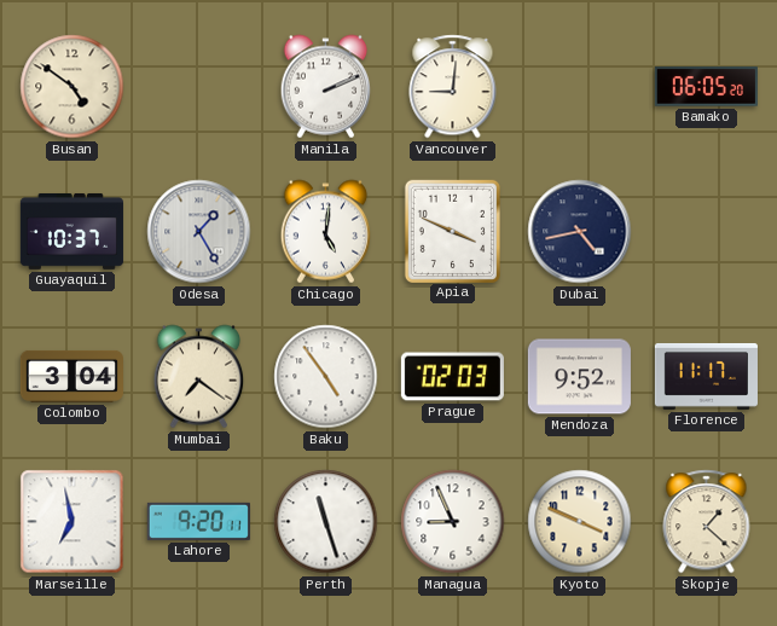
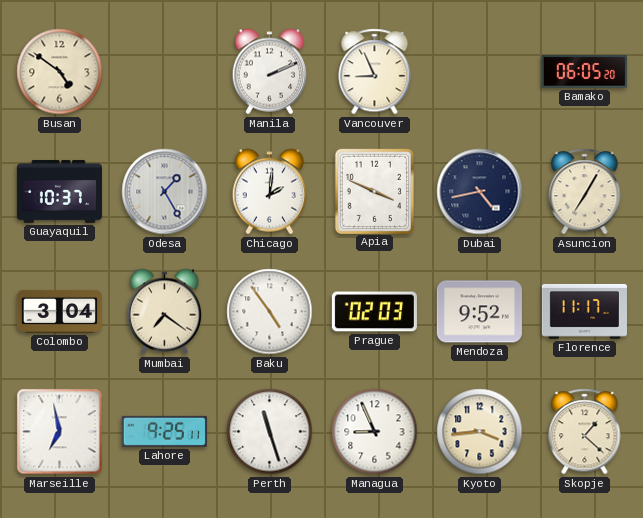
Vancouver: 9:01 -> 8:56
Chicago: 5:01 -> 2:01
Asuncion: none -> 7:05
Lahore: 9:20 -> 9:25
Kyoto: 3:49 -> 3:44
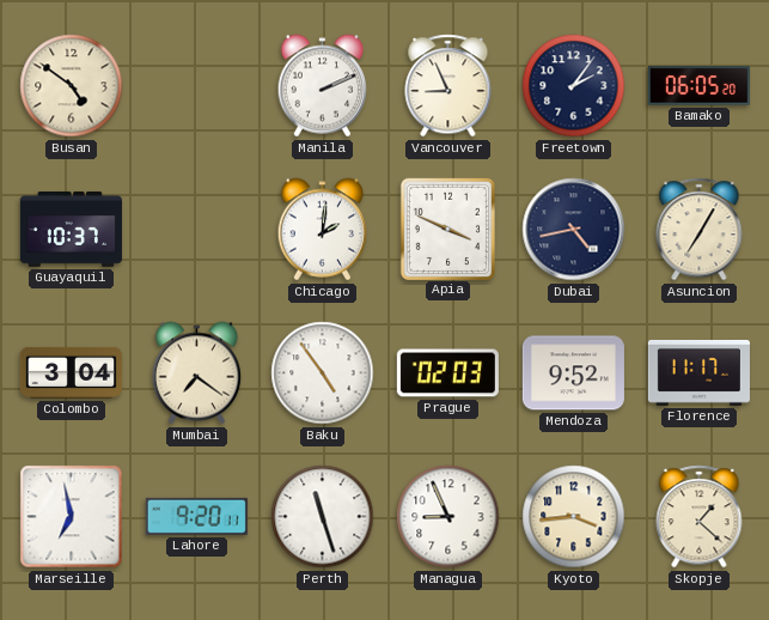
Freetown: none -> 2:06
Odesa: 1:25 -> none
Lahore: 9:25 -> 9:20
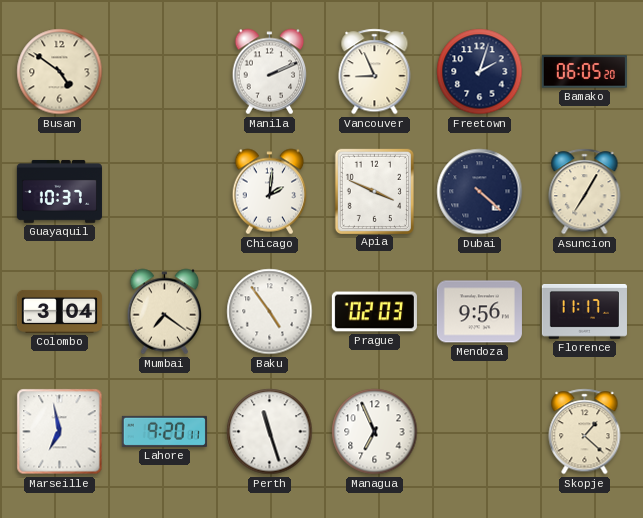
Freetown: 2:06 -> 2:03
Dubai: 4:43 -> 4:22
Mendoza: 9:52 -> 9:56
Managua: 8:56 -> 6:56
Kyoto: 3:44 -> none
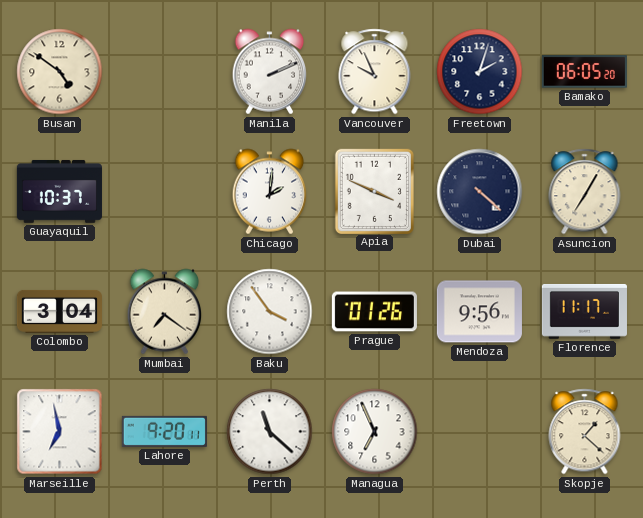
Vancouver: 8:56 -> 9:56
Baku: 4:54 -> 3:54
Prague: 02:03 -> 01:26
Perth: 11:27 -> 11:22
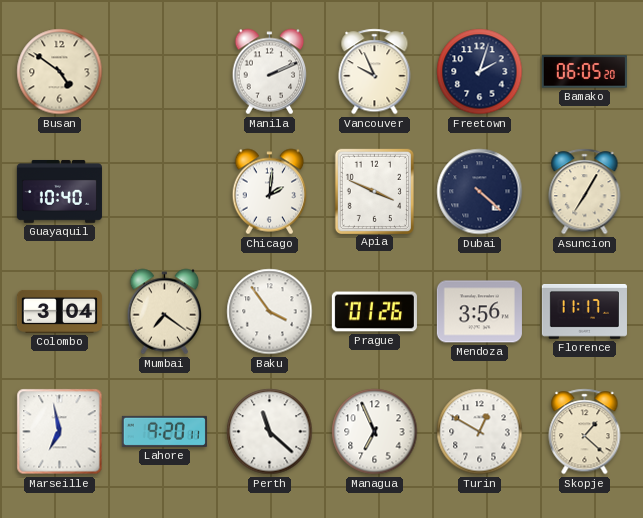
Guayaquil: 10:37 -> 10:40
Mendoza: 9:56 -> 3:56
Turin: none -> 12:50
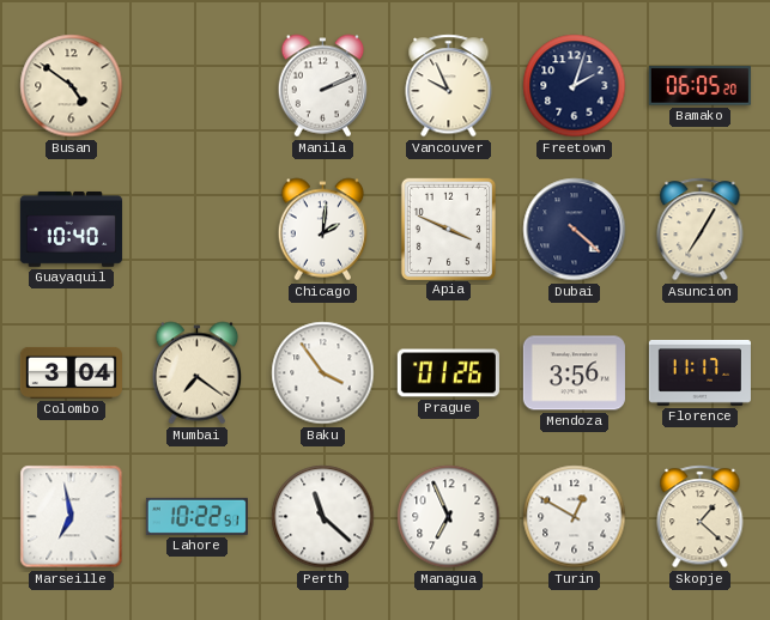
Lahore: 9:20 -> 10:22
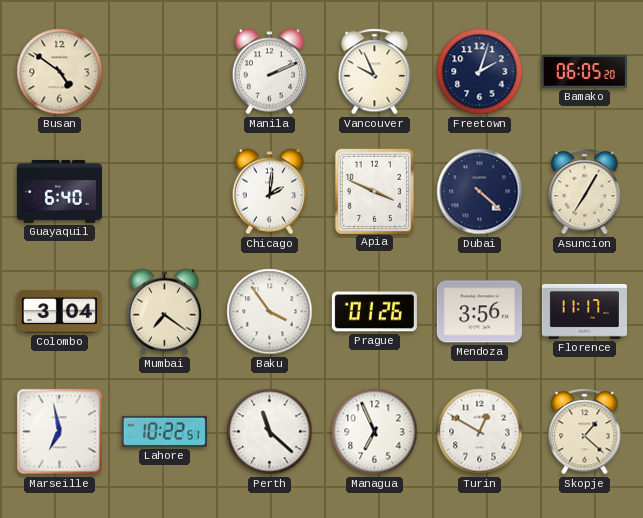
Guayaquil: 10:40 -> 6:40
